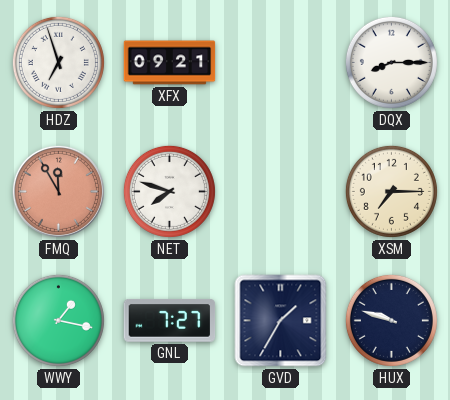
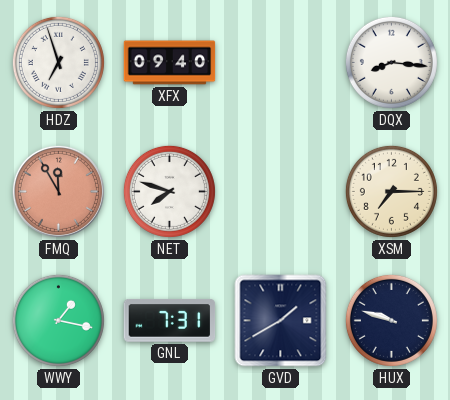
XFX: 09:21 -> 09:40
DQX: 8:15 -> 8:16
GNL: 7:27 -> 7:31
GVD: 1:35 -> 1:40
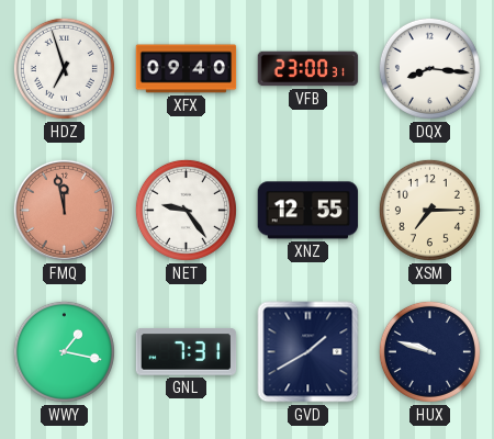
VFB: none -> 23:00
FMQ: 11:55 -> 11:58
NET: 7:48 -> 9:24
XNZ: none -> 12:55
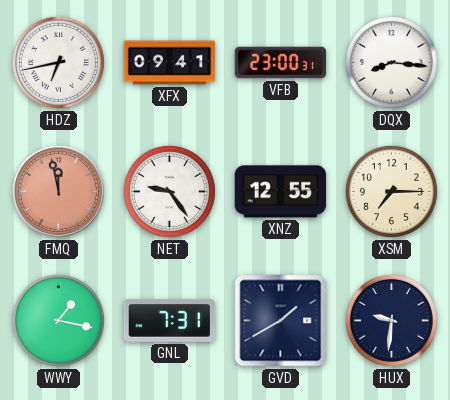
HDZ: 6:57 -> 6:43
XFX: 09:40 -> 09:41
HUX: 9:48 -> 9:31
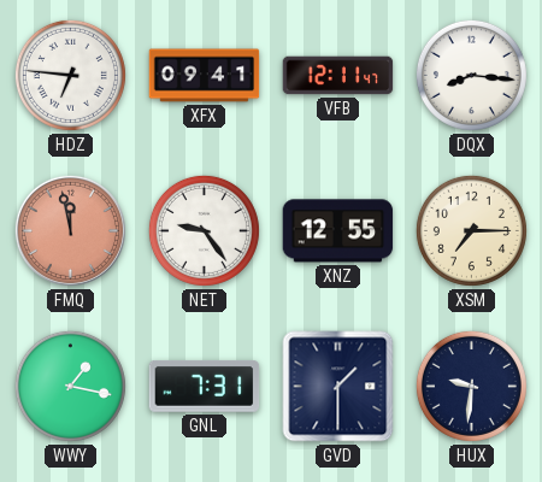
HDZ: 6:43 -> 6:46
VFB: 23:00 -> 12:11
GVD: 1:40 -> 1:30
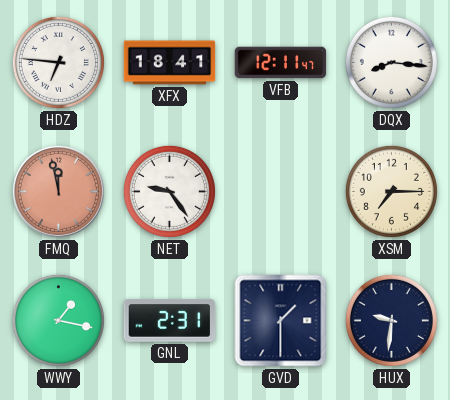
XFX: 09:41 -> 18:41
XNZ: 12:55 -> none
GNL: 7:31 -> 2:31
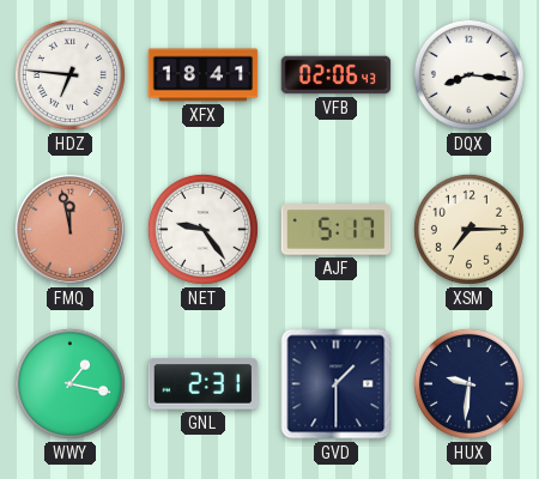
VFB: 12:11 -> 02:06
AJF: none -> 5:17
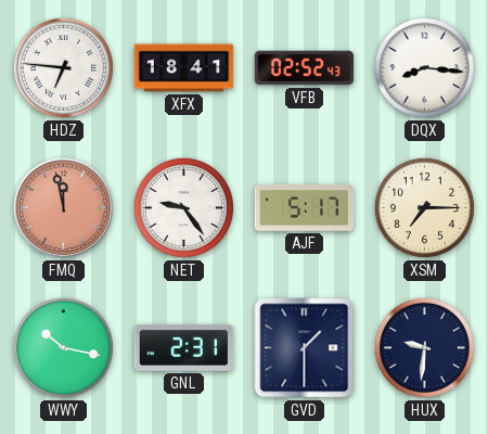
VFB: 02:06 -> 02:52
WWY: 1:17 -> 10:17
